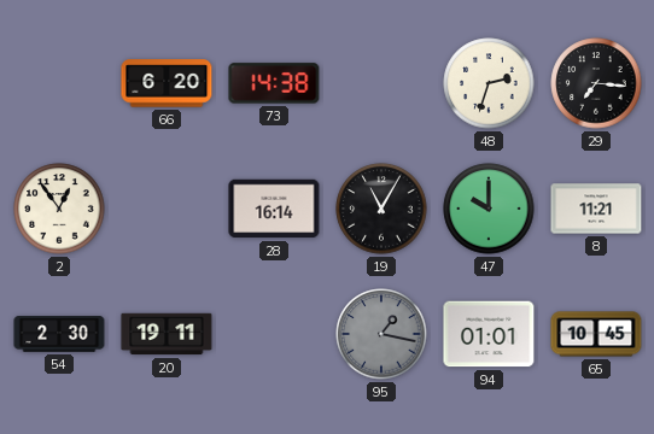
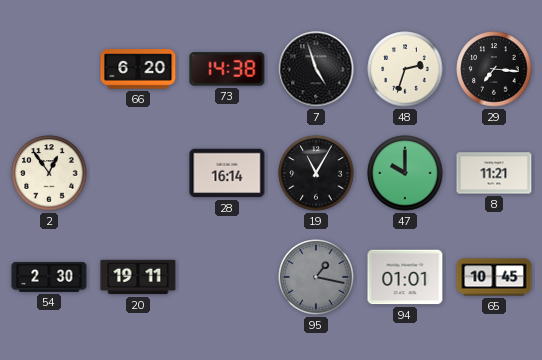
7: none -> 4:57
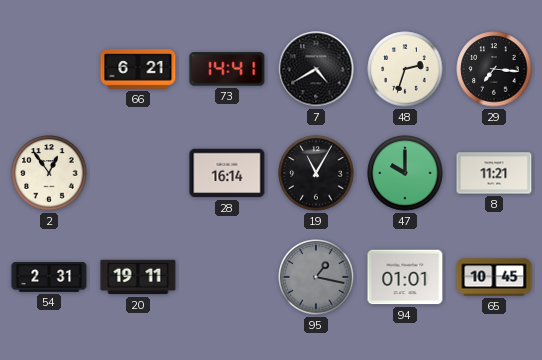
66: 6:20 -> 6:21
73: 14:38 -> 14:41
7: 4:57 -> 4:40
54: 2:30 -> 2:31
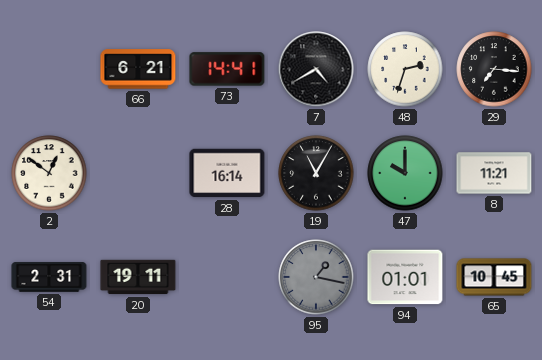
2: 12:54 -> 12:51
